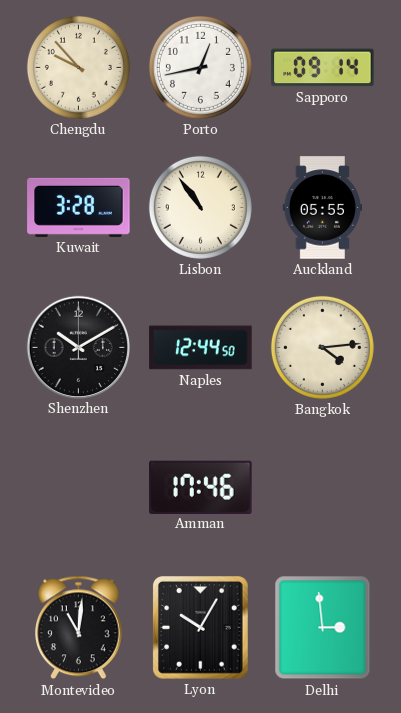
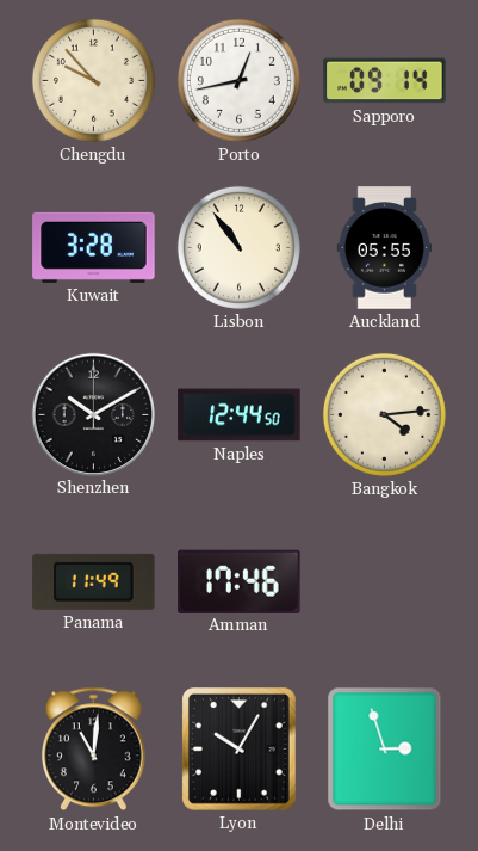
Panama: none -> 11:49
Delhi: 2:59 -> 2:57
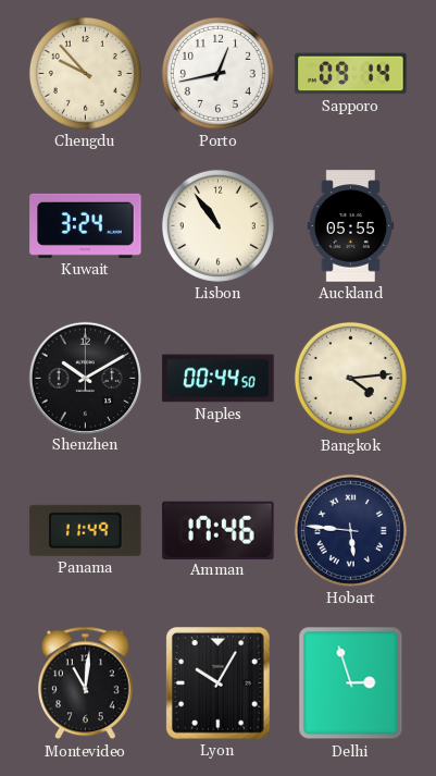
Kuwait: 3:28 -> 3:24
Naples: 12:44 -> 00:44
Hobart: none -> 5:46
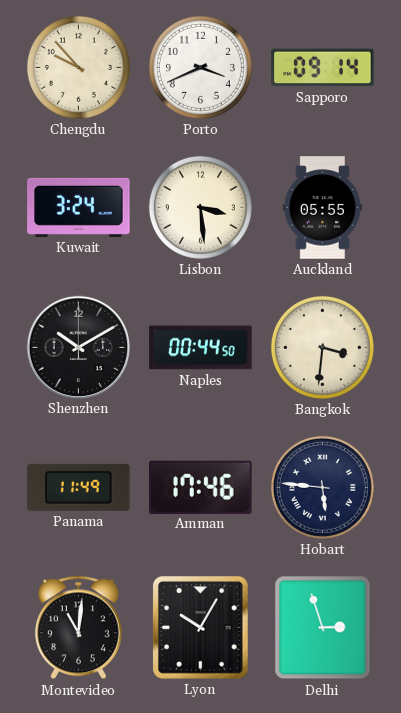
Porto: 12:43 -> 3:41
Lisbon: 10:54 -> 3:29
Bangkok: 4:14 -> 3:31
